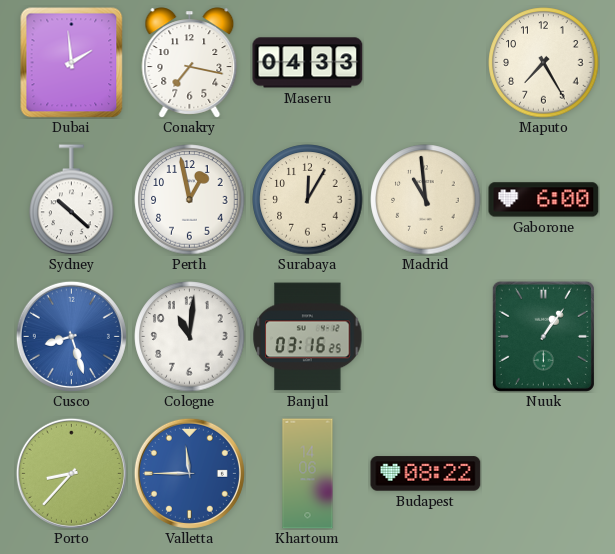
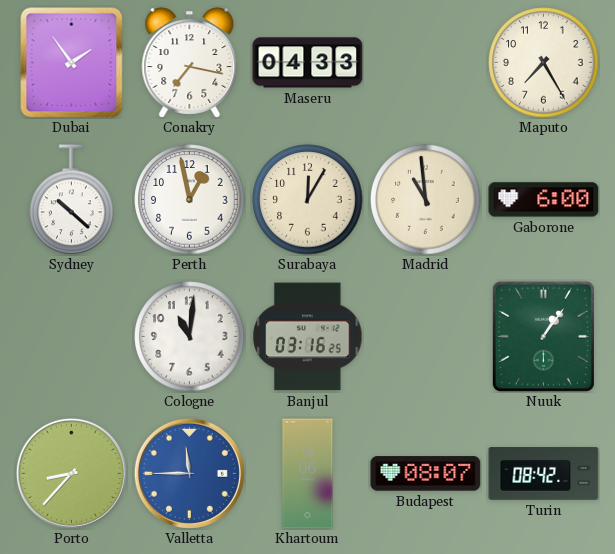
Dubai: 1:59 -> 1:54
Cusco: 8:27 -> none
Budapest: 08:22 -> 08:07
Turin: none -> 08:42
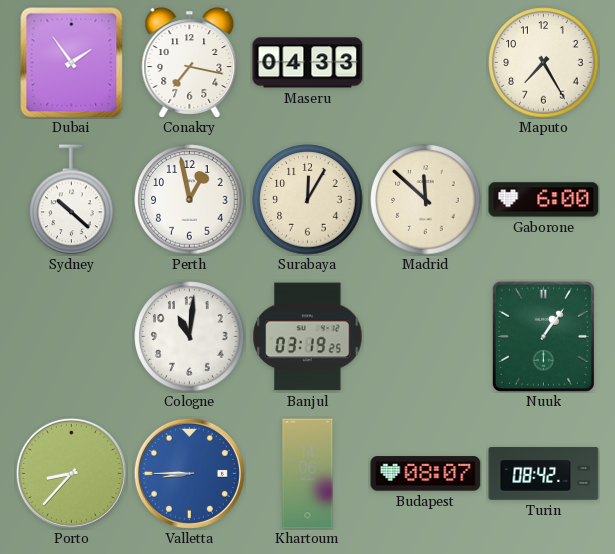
Madrid: 10:59 -> 11:52
Banjul: 03:16 -> 03:19
Valletta: 11:45 -> 8:45
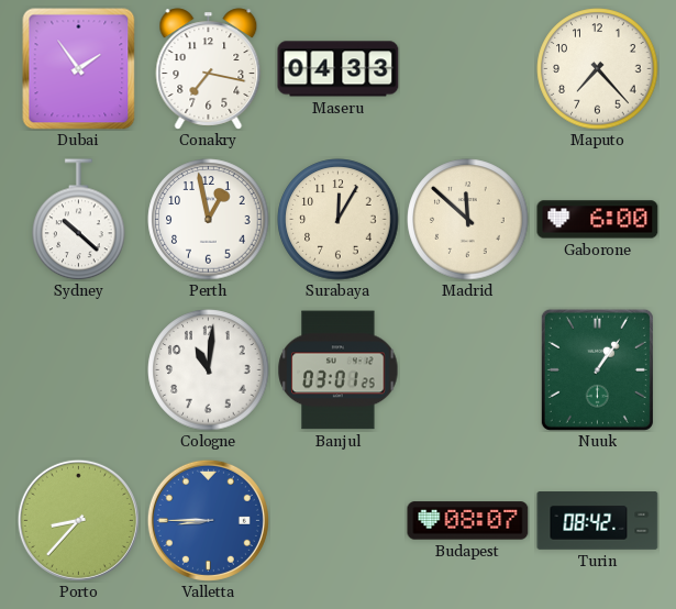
Maputo: 7:25 -> 7:23
Banjul: 03:19 -> 03:01
Khartoum: 14:06 -> none
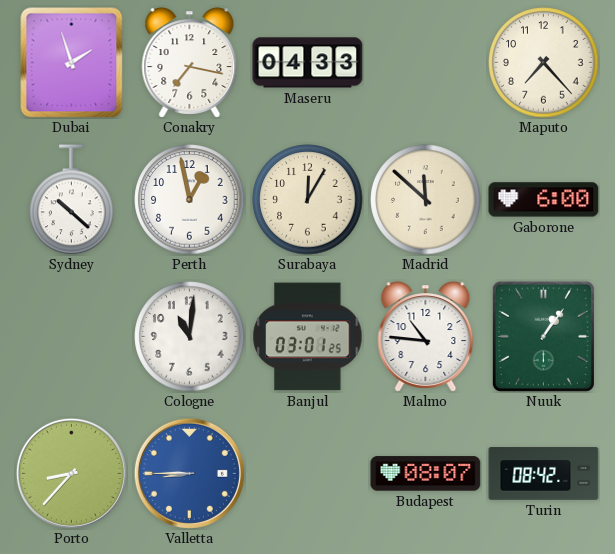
Dubai: 1:54 -> 1:57
Malmo: none -> 10:46
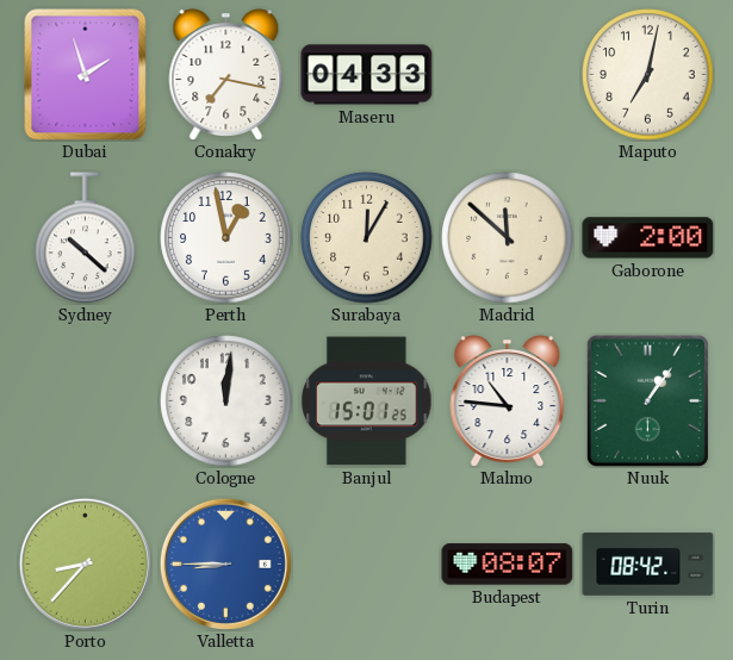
Maputo: 7:23 -> 7:02
Gaborone: 6:00 -> 2:00
Cologne: 11:01 -> 12:01
Banjul: 03:01 -> 15:01
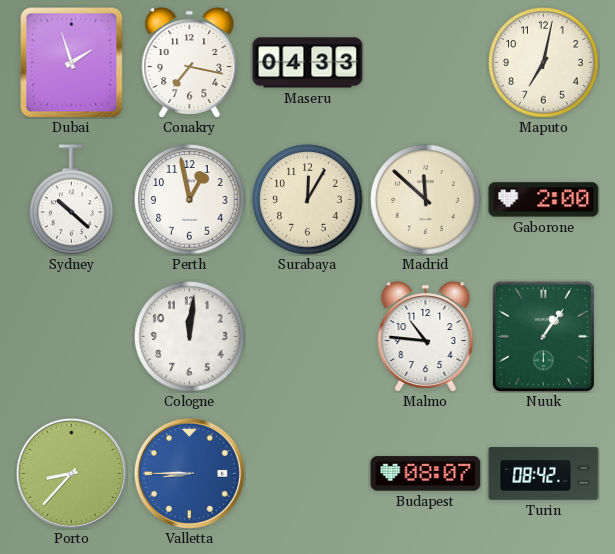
Banjul: 15:01 -> none
